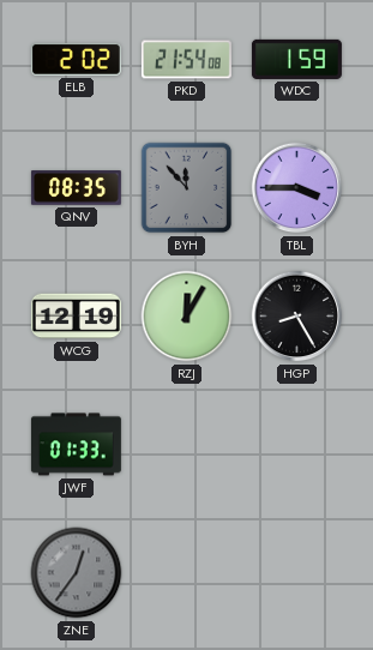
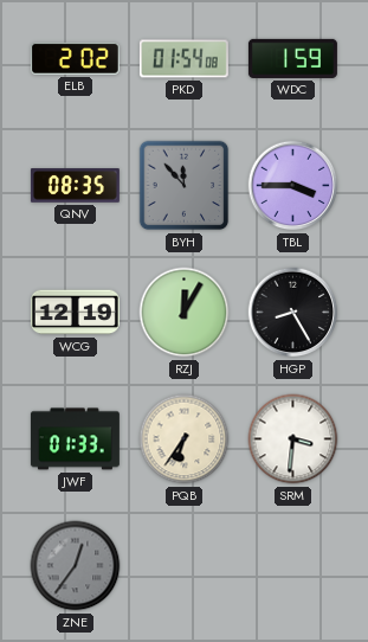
PKD: 21:54 -> 01:54
PQB: none -> 6:36
SRM: none -> 3:31
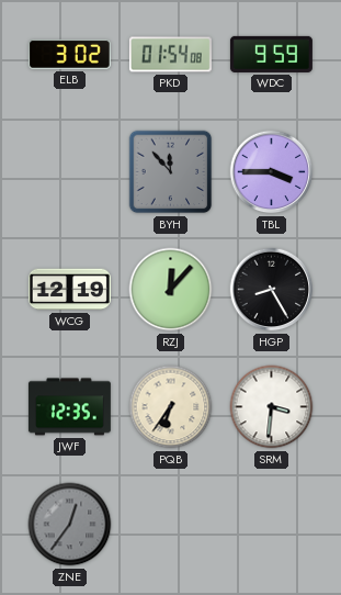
ELB: 2:02 -> 3:02
WDC: 1:59 -> 9:59
QNV: 08:35 -> none
RZJ: 12:05 -> 12:07
JWF: 01:33 -> 12:35
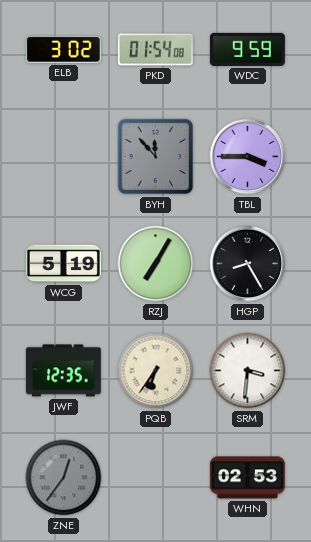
WCG: 12:19 -> 5:19
RZJ: 12:07 -> 7:05
WHN: none -> 02:53
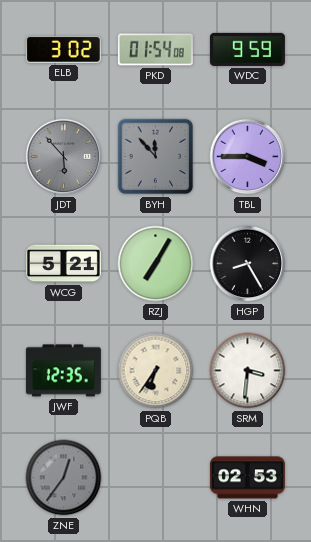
JDT: none -> 5:53
WCG: 5:19 -> 5:21
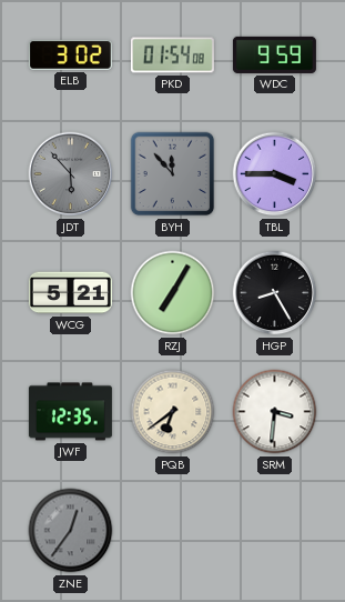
PQB: 6:36 -> 6:39
WHN: 02:53 -> none
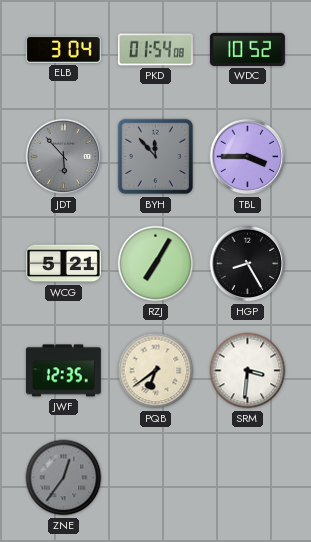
ELB: 3:02 -> 3:04
WDC: 9:59 -> 10:52
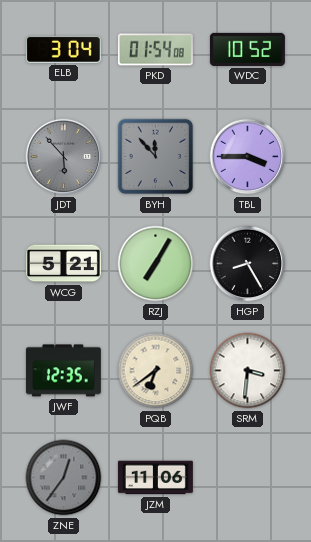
JZM: none -> 11:06
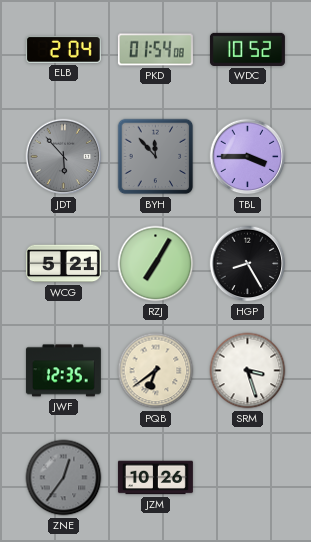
ELB: 3:04 -> 2:04
SRM: 3:31 -> 3:27
JZM: 11:06 -> 10:26
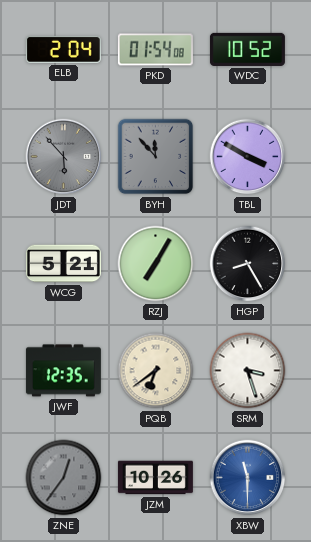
TBL: 3:45 -> 3:50
XBW: none -> 11:30
